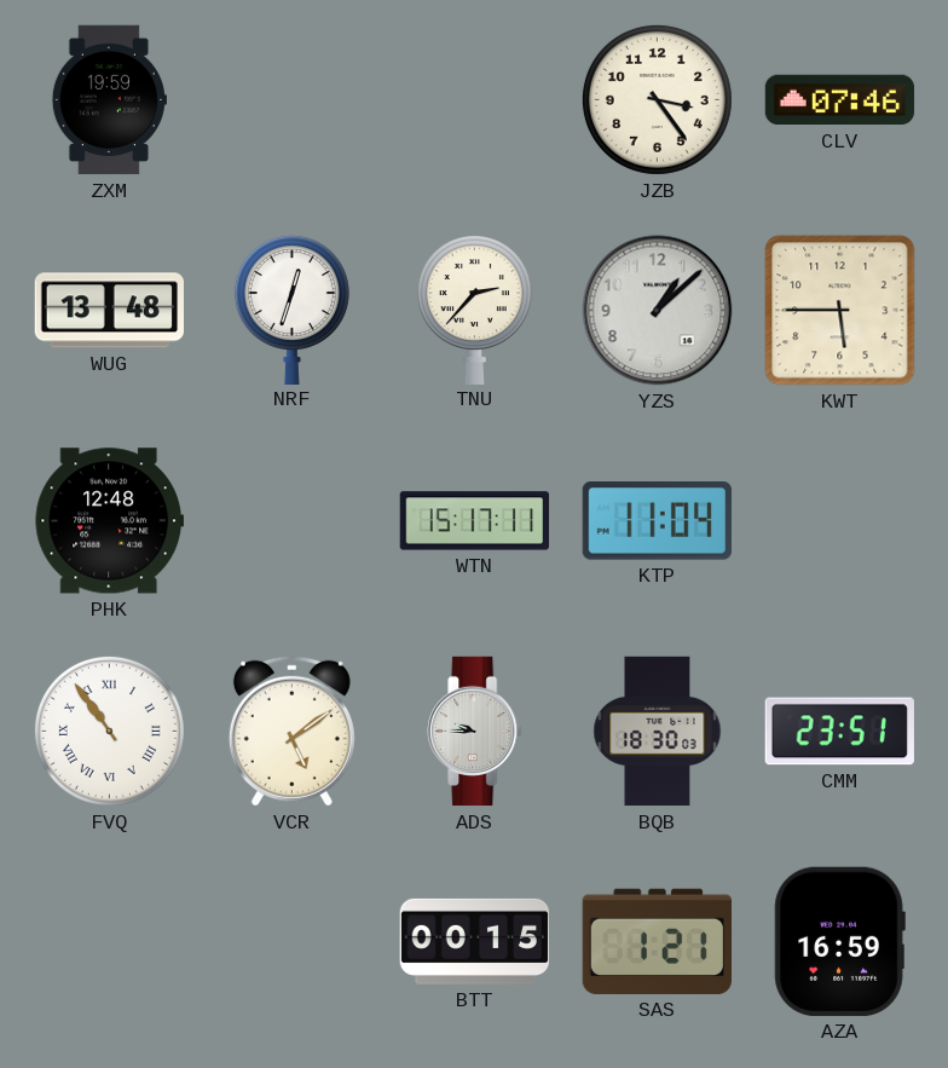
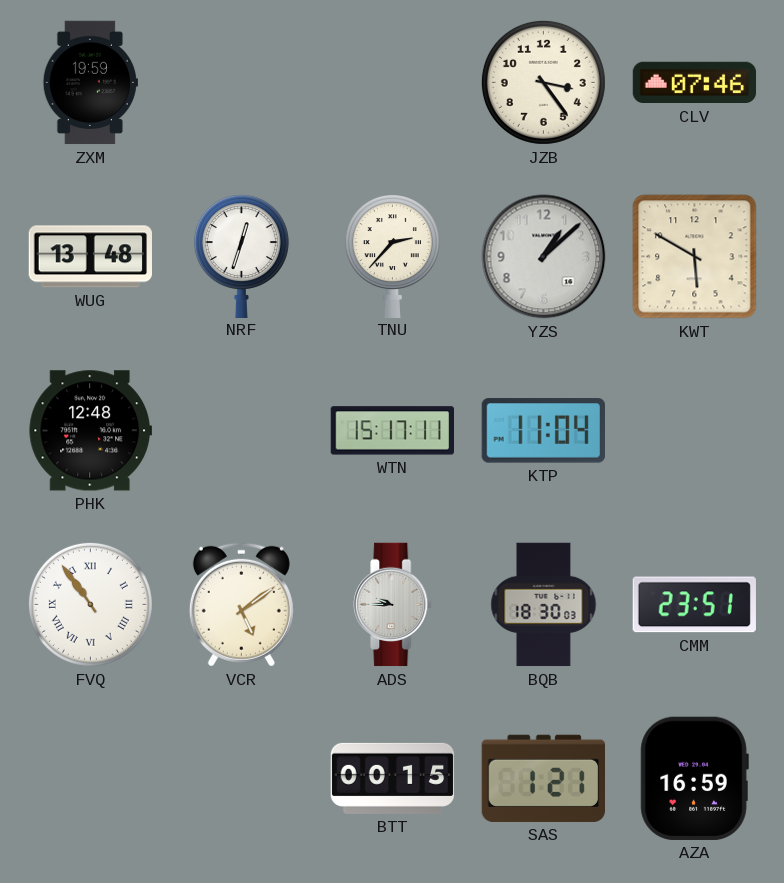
KWT: 5:45 -> 5:50
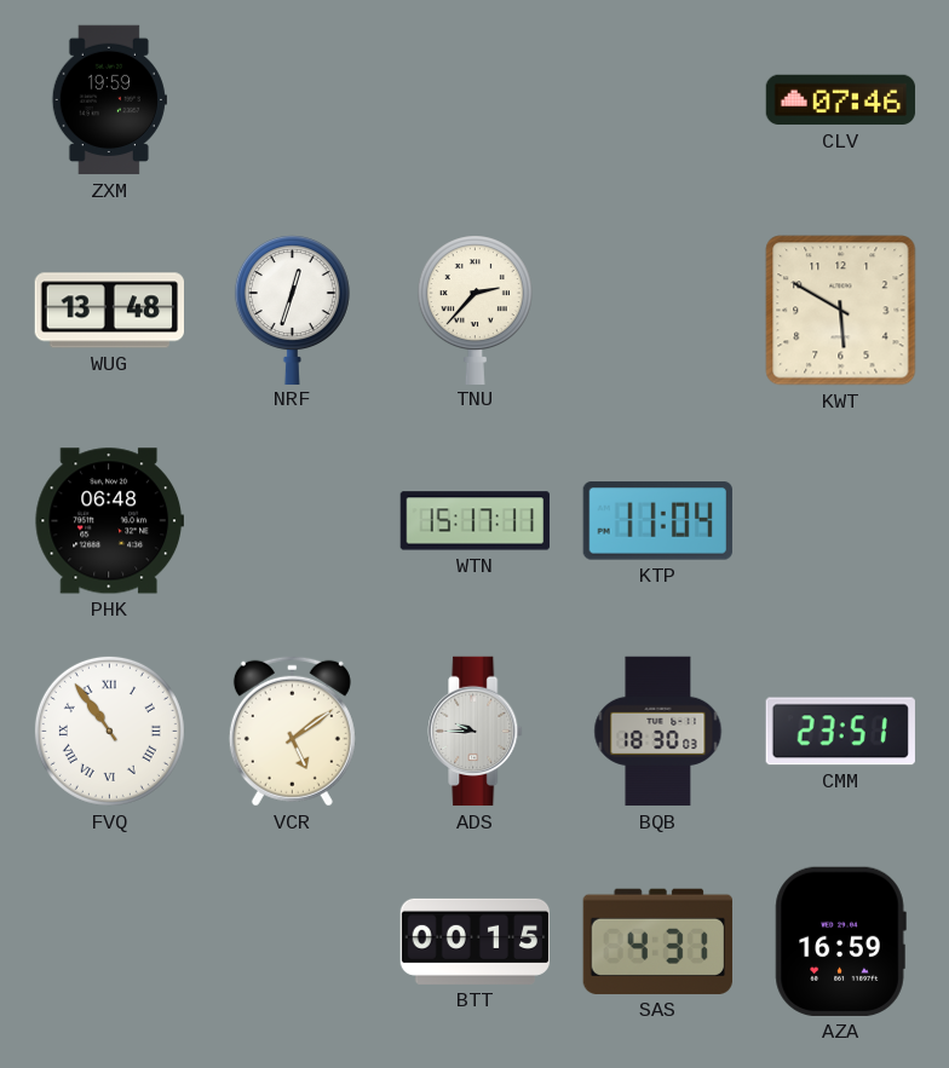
JZB: 3:24 -> none
YZS: 1:08 -> none
PHK: 12:48 -> 06:48
SAS: 1:21 -> 4:31
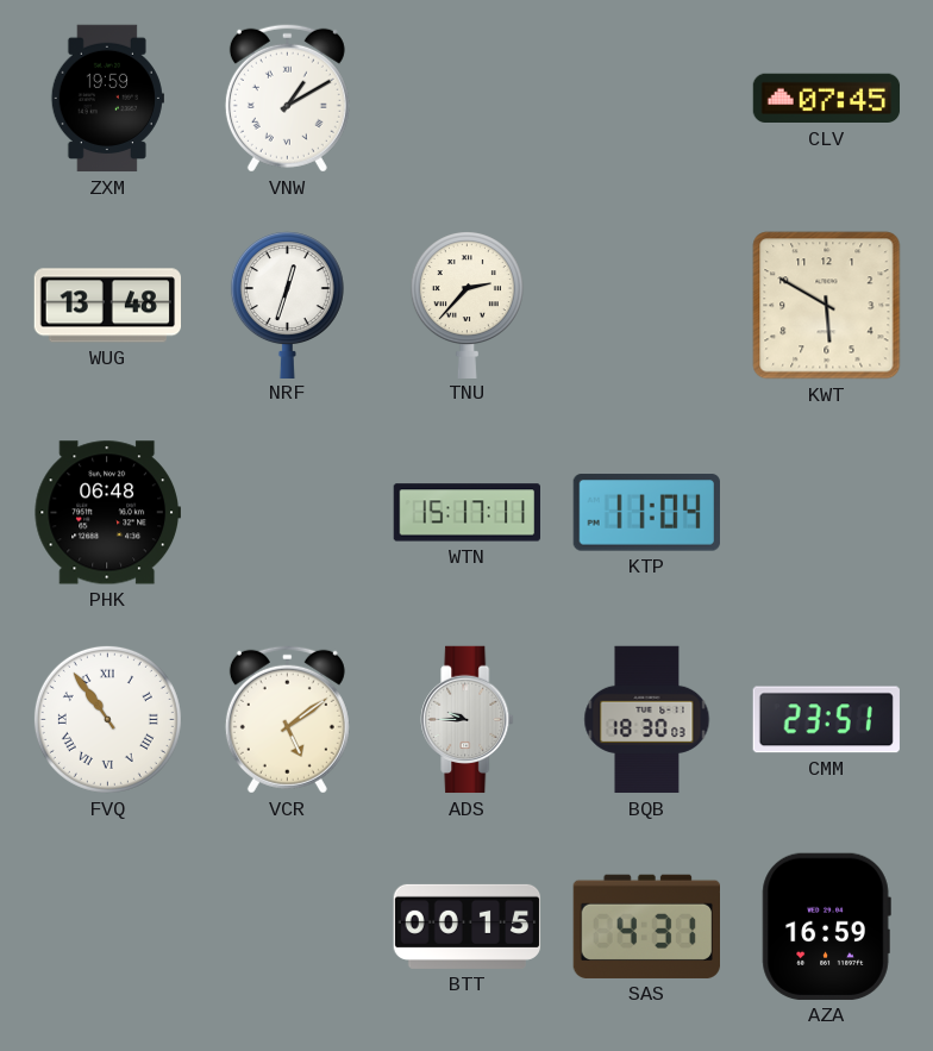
VNW: none -> 1:10
CLV: 07:46 -> 07:45
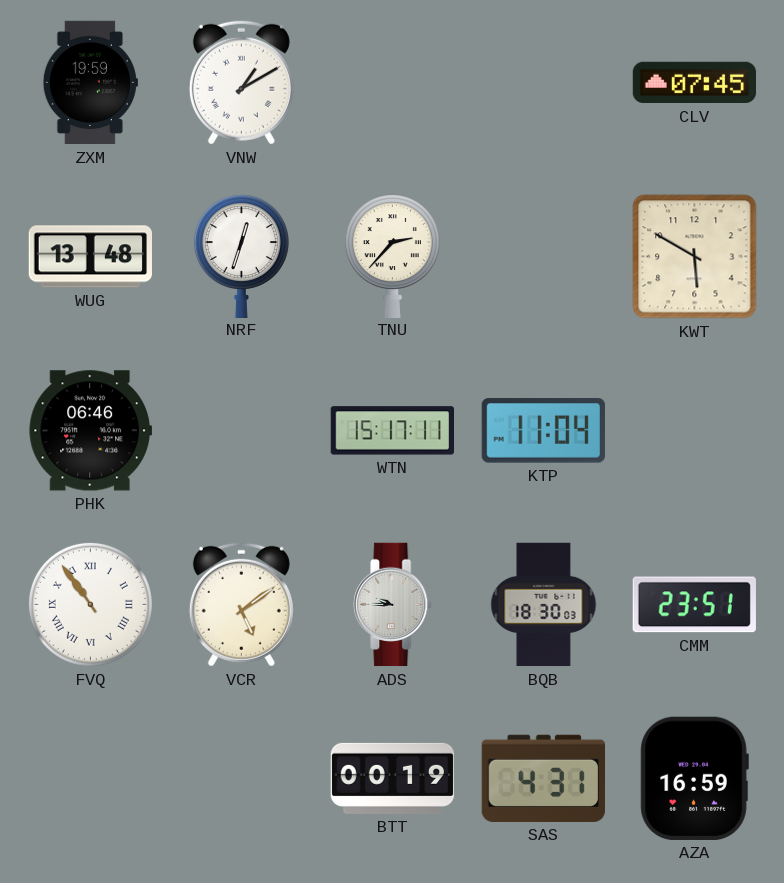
PHK: 06:48 -> 06:46
BTT: 00:15 -> 00:19
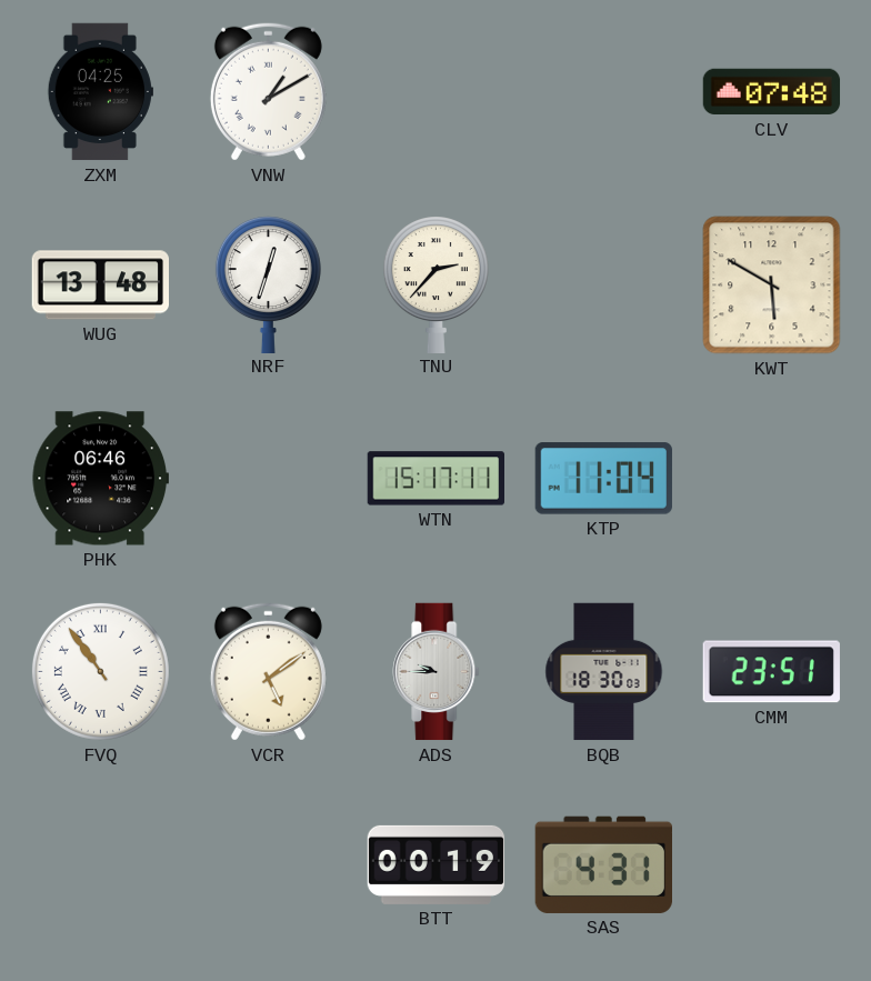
ZXM: 19:59 -> 04:25
CLV: 07:45 -> 07:48
AZA: 16:59 -> none
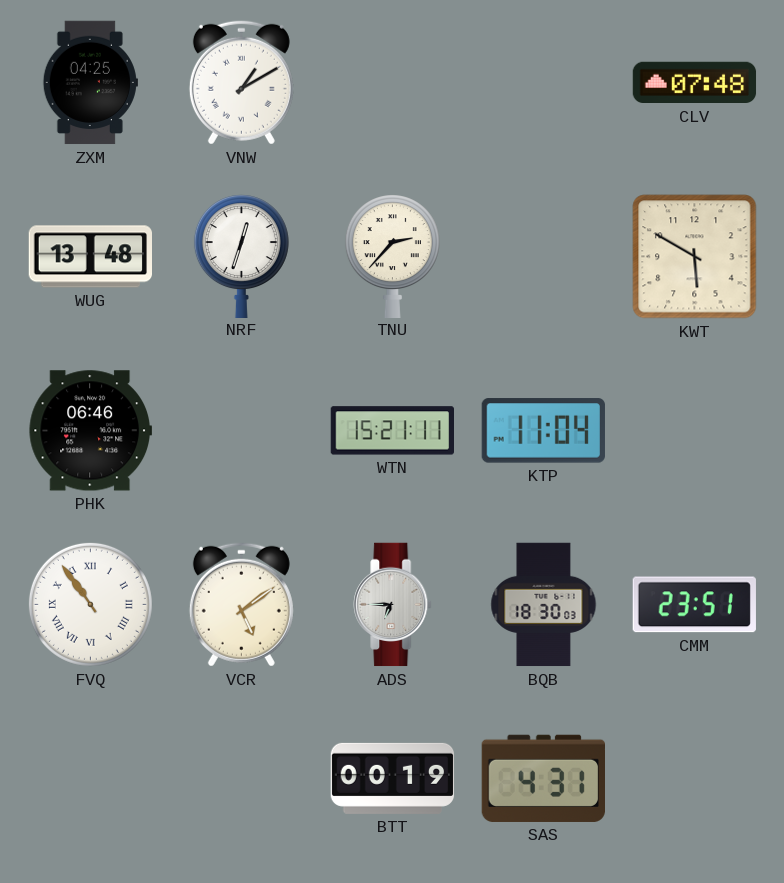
WTN: 15:17 -> 15:21
ADS: 9:45 -> 6:45
